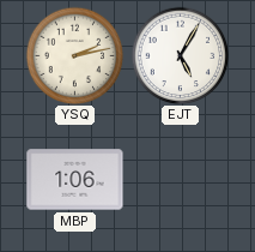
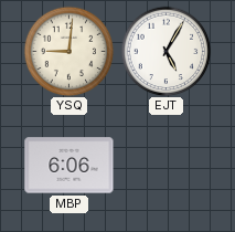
YSQ: 2:13 -> 9:01
MBP: 1:06 -> 6:06
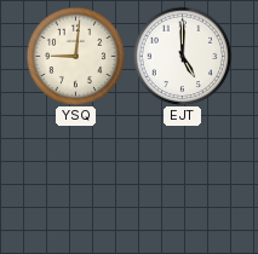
EJT: 5:05 -> 5:00
MBP: 6:06 -> none
